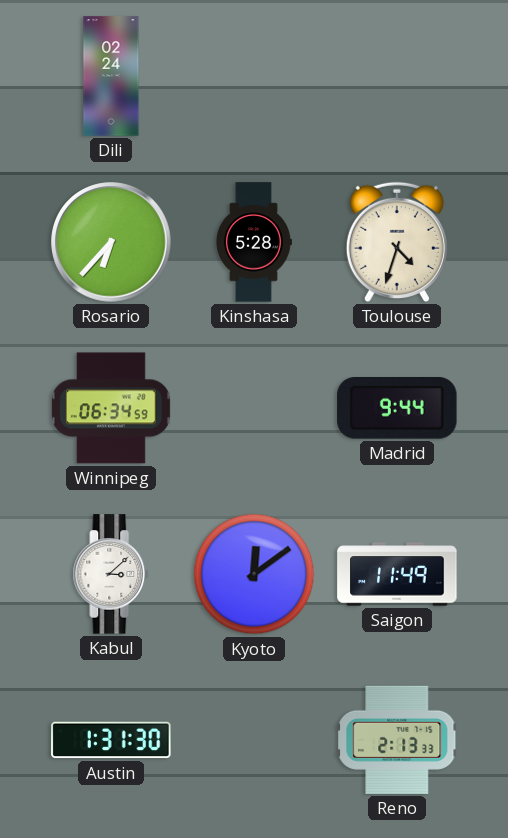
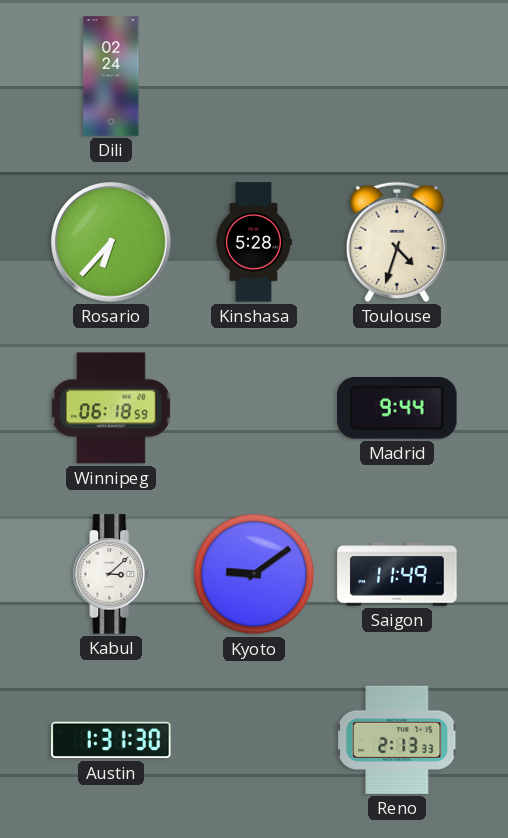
Winnipeg: 06:34 -> 06:18
Kyoto: 12:09 -> 9:09
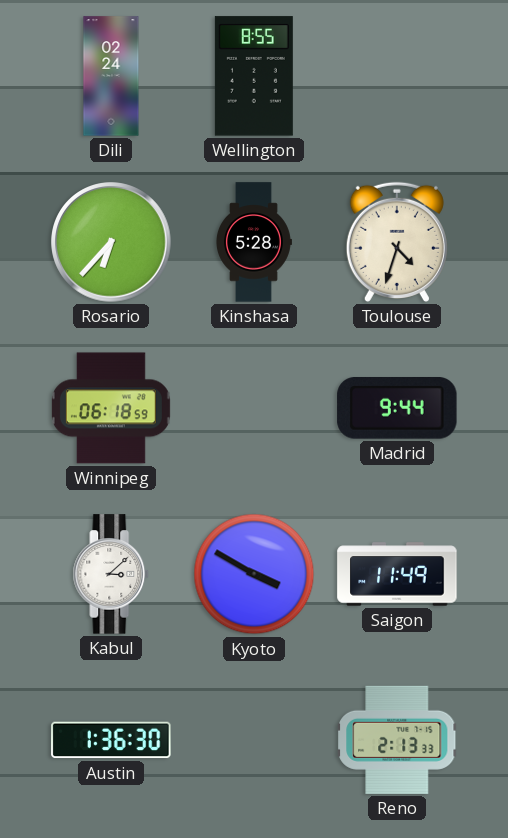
Wellington: none -> 8:55
Kyoto: 9:09 -> 3:50
Austin: 1:31 -> 1:36
